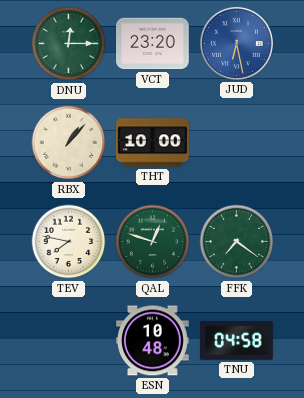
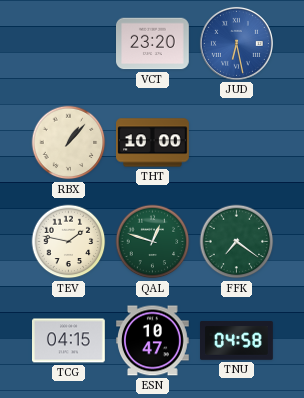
DNU: 12:15 -> none
TEV: 7:47 -> 1:47
TCG: none -> 04:15
ESN: 10:48 -> 10:47
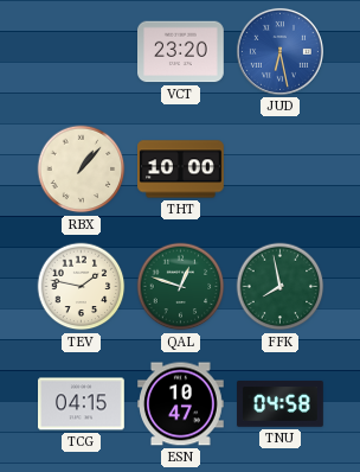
FFK: 7:21 -> 7:58
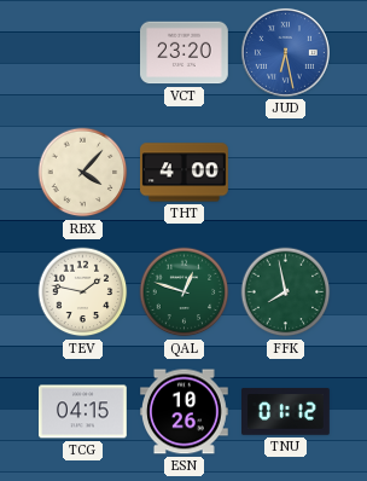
RBX: 1:07 -> 4:07
THT: 10:00 -> 4:00
ESN: 10:47 -> 10:26
TNU: 04:58 -> 01:12
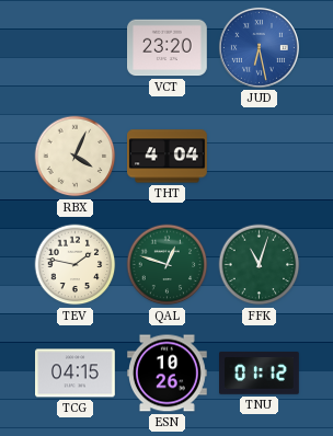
RBX: 4:07 -> 4:04
THT: 4:00 -> 4:04
FFK: 7:58 -> 11:03
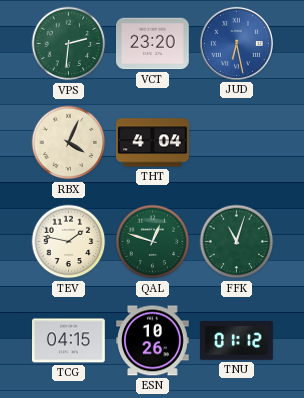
VPS: none -> 2:31
